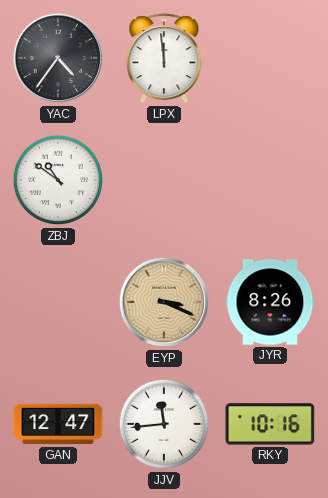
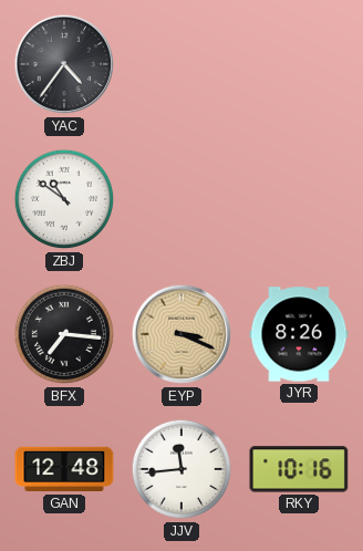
LPX: 11:59 -> none
BFX: none -> 7:16
GAN: 12:47 -> 12:48
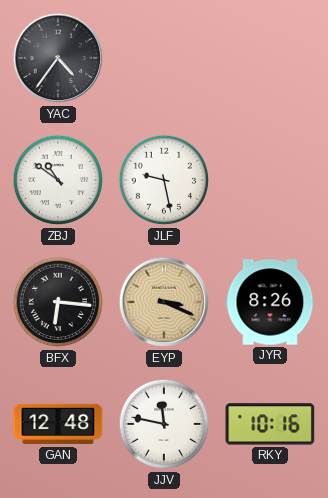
JLF: none -> 9:28
BFX: 7:16 -> 6:16
JJV: 11:44 -> 11:47
